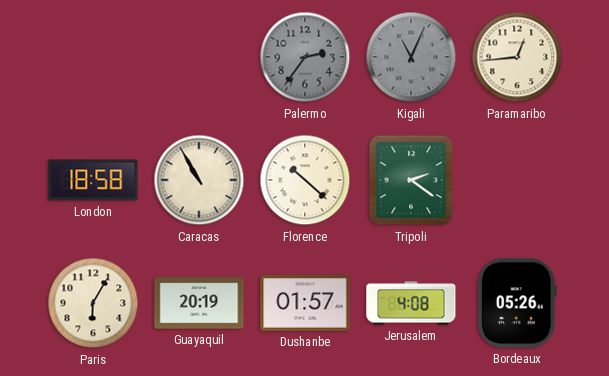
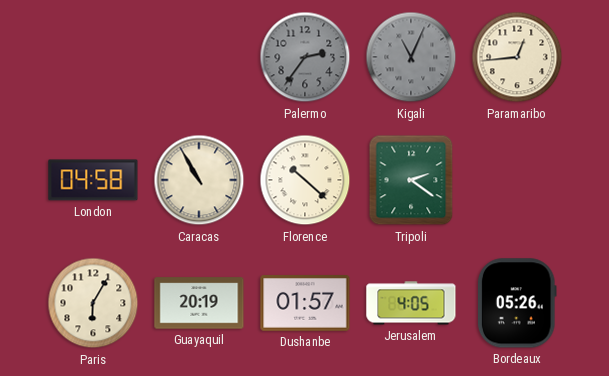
London: 18:58 -> 04:58
Jerusalem: 4:08 -> 4:05
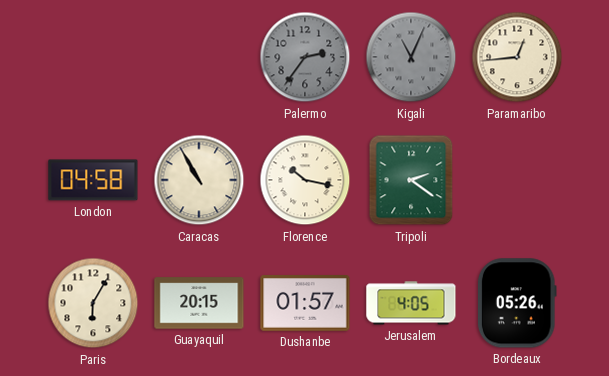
Florence: 10:22 -> 10:17
Guayaquil: 20:19 -> 20:15
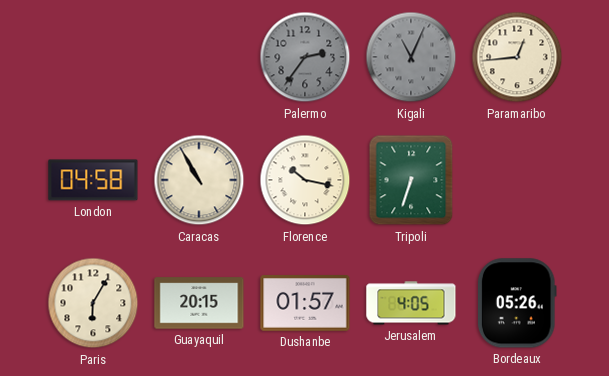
Tripoli: 2:21 -> 6:33
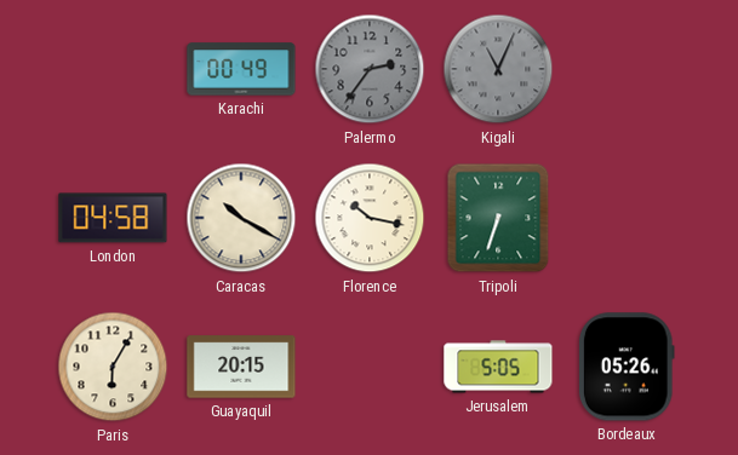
Karachi: none -> 00:49
Paramaribo: 12:44 -> none
Caracas: 10:55 -> 10:20
Dushanbe: 01:57 -> none
Jerusalem: 4:05 -> 5:05
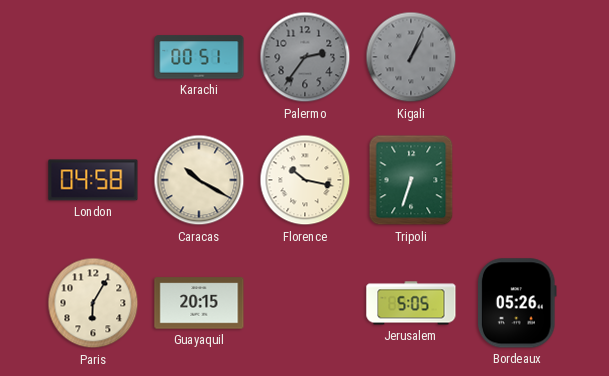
Karachi: 00:49 -> 00:51
Kigali: 11:04 -> 1:04
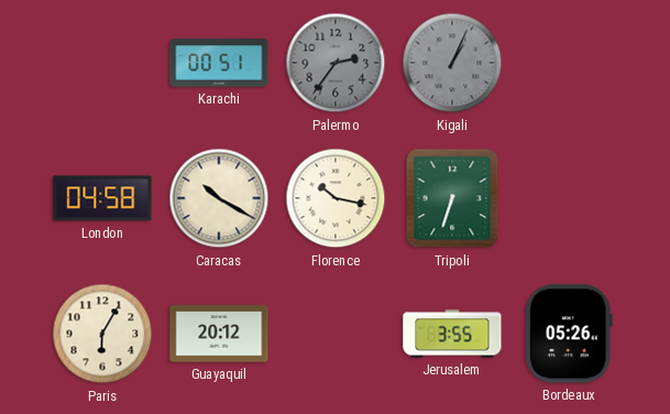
Guayaquil: 20:15 -> 20:12
Jerusalem: 5:05 -> 3:55
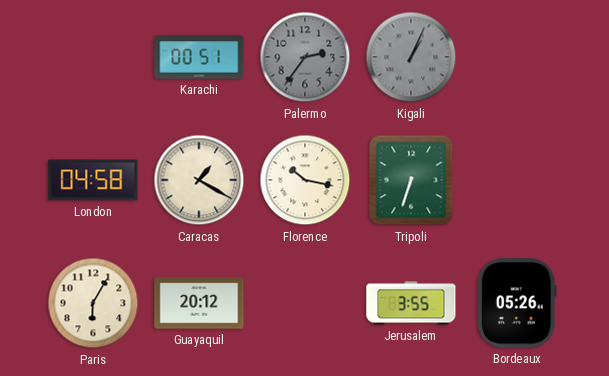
Caracas: 10:20 -> 1:20
